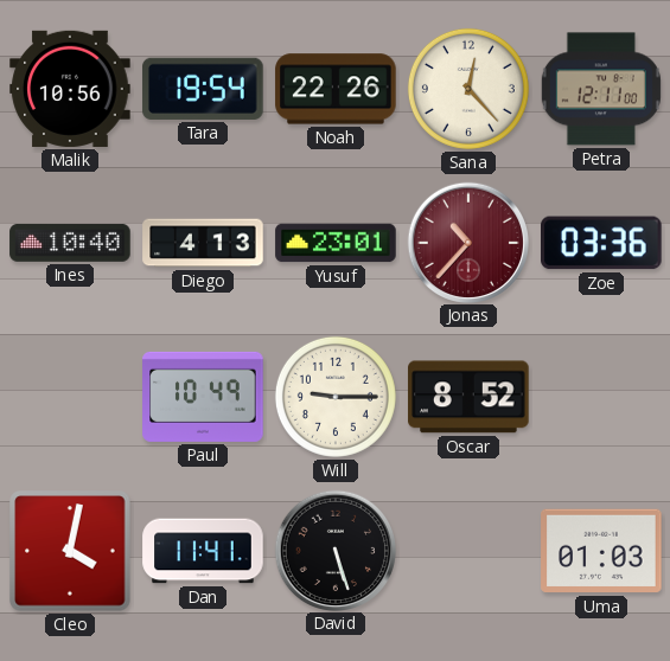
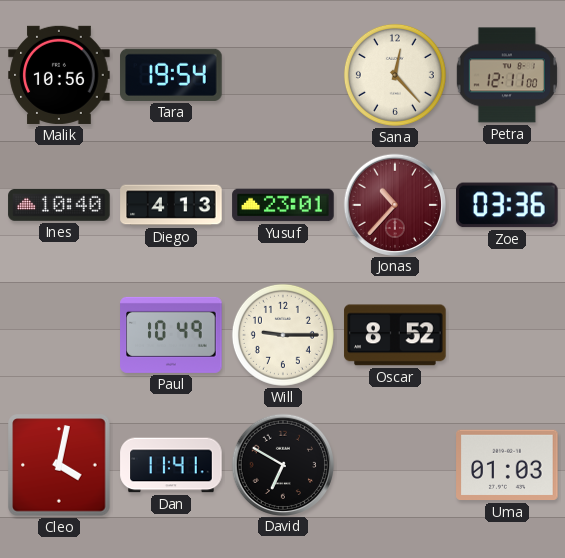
Noah: 22:26 -> none
David: 5:27 -> 6:50
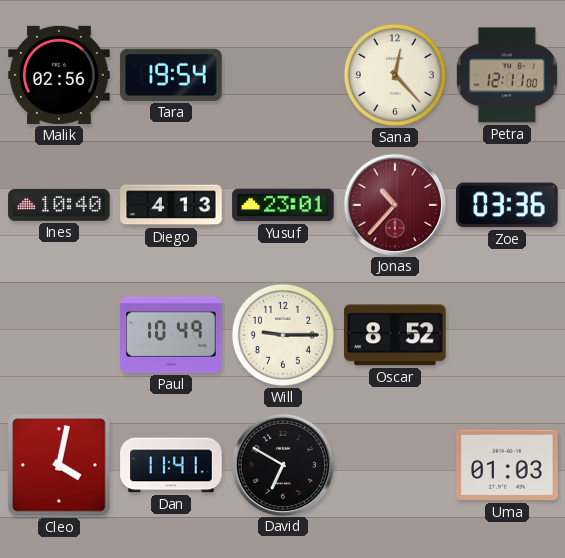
Malik: 10:56 -> 02:56
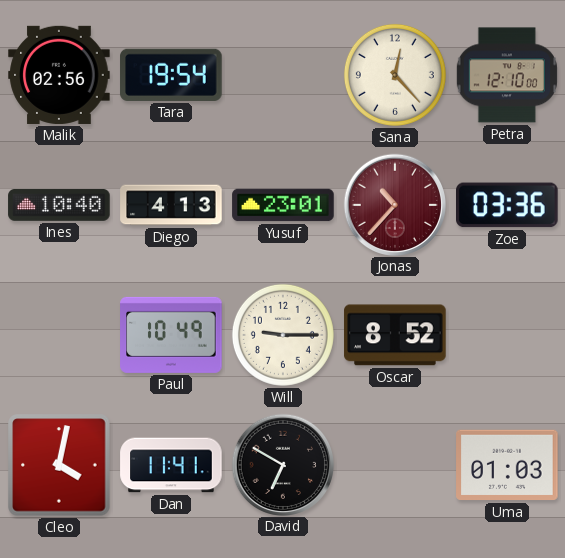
Petra: 12:11 -> 12:10
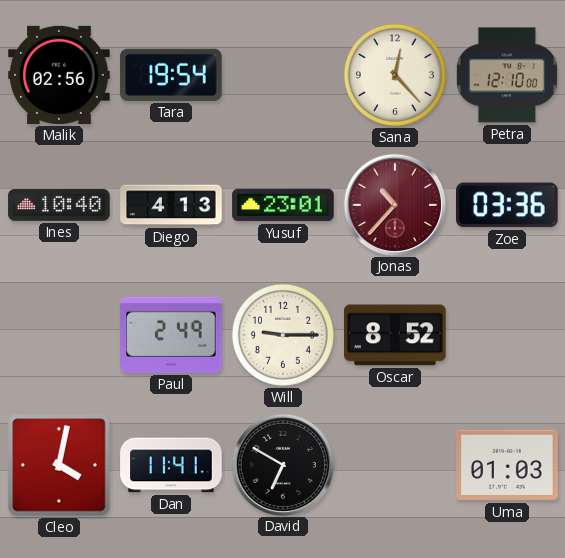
Paul: 10:49 -> 2:49
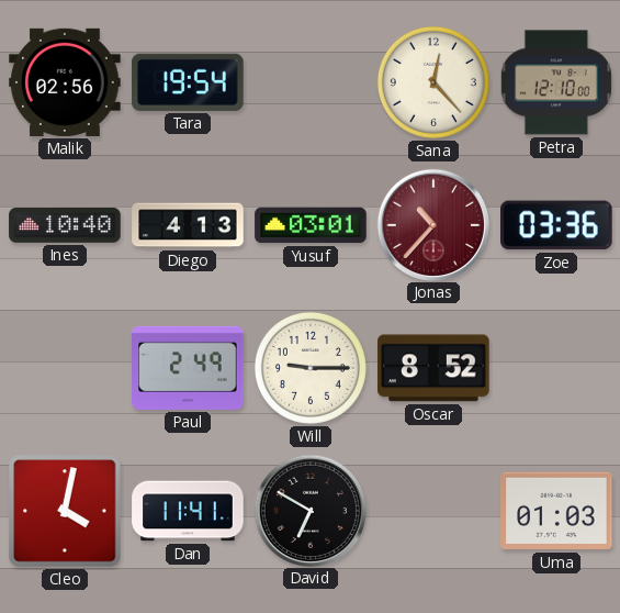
Yusuf: 23:01 -> 03:01
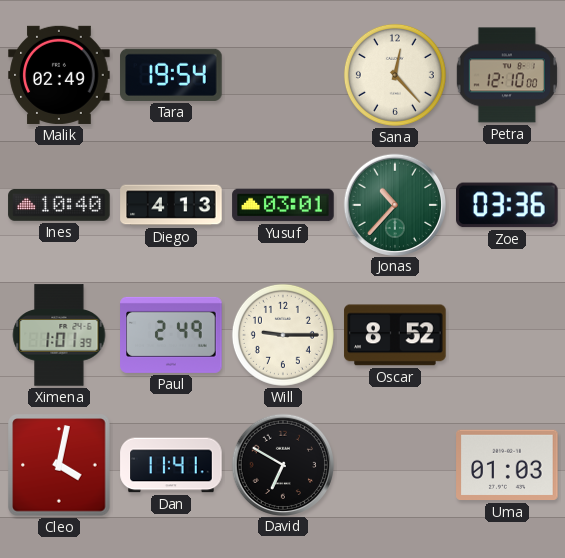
Malik: 02:56 -> 02:49
Jonas dial: burgundy -> green
Ximena: none -> 1:01
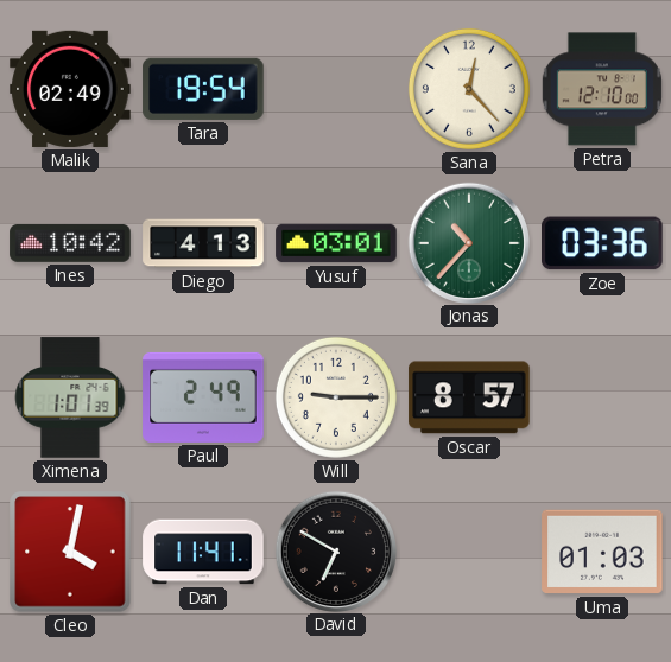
Ines: 10:40 -> 10:42
Oscar: 8:52 -> 8:57
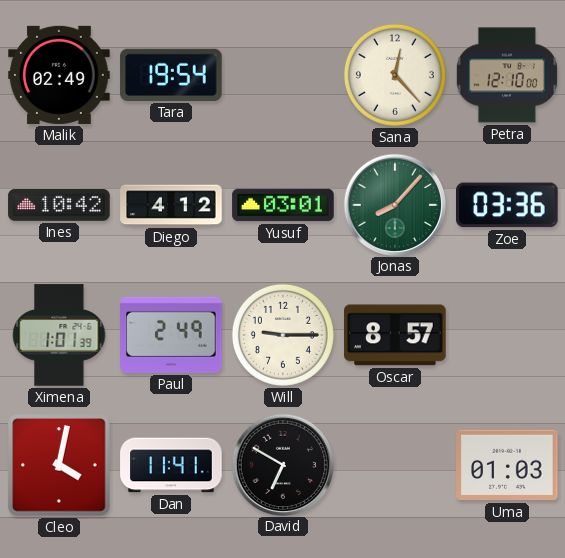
Diego: 4:13 -> 4:12
Jonas: 10:37 -> 8:07
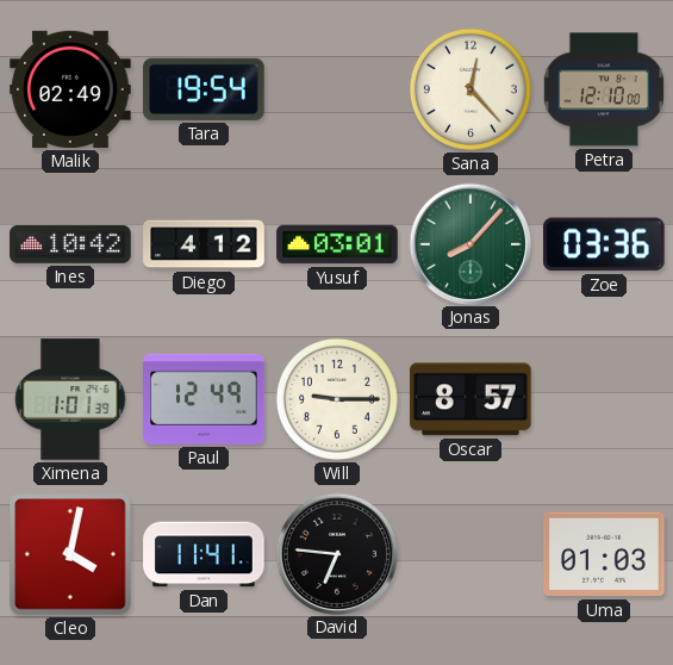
Paul: 2:49 -> 12:49
David: 6:50 -> 6:46
